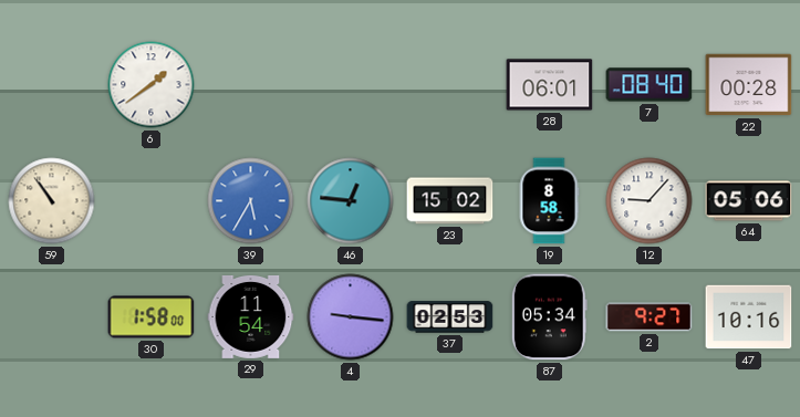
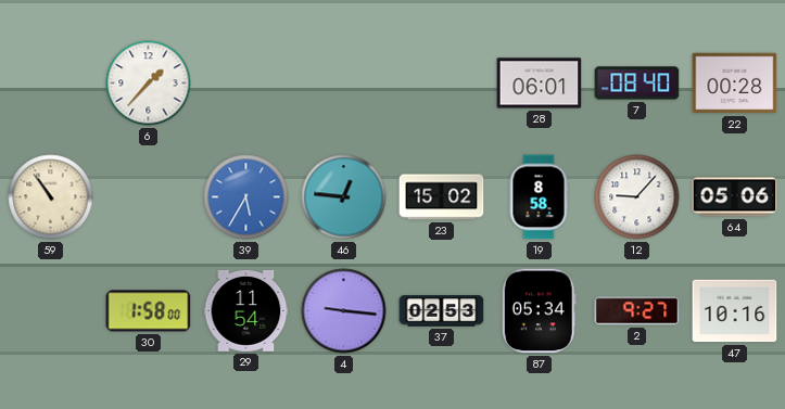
6: 1:39 -> 1:37
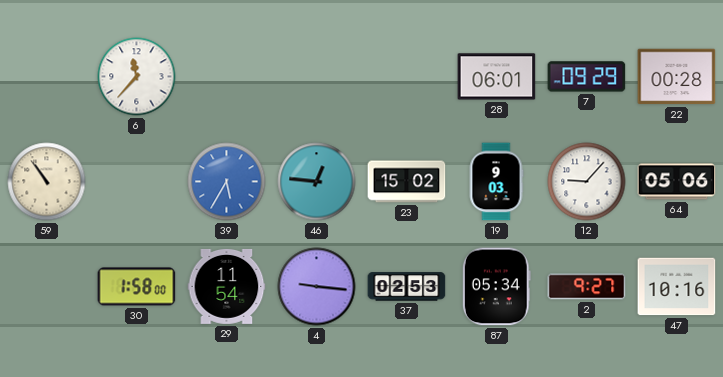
6: 1:37 -> 11:37
7: 08:40 -> 09:29
19: 8:58 -> 9:03
